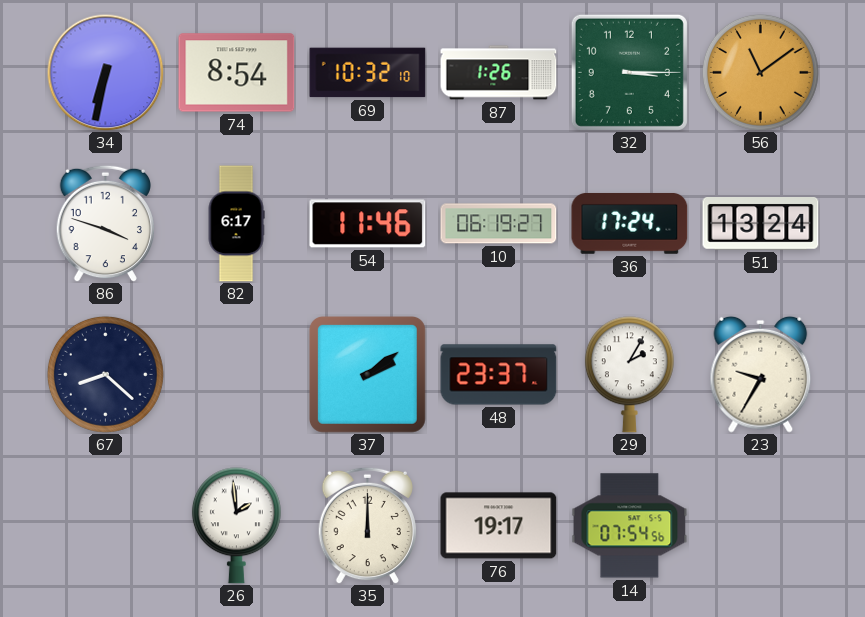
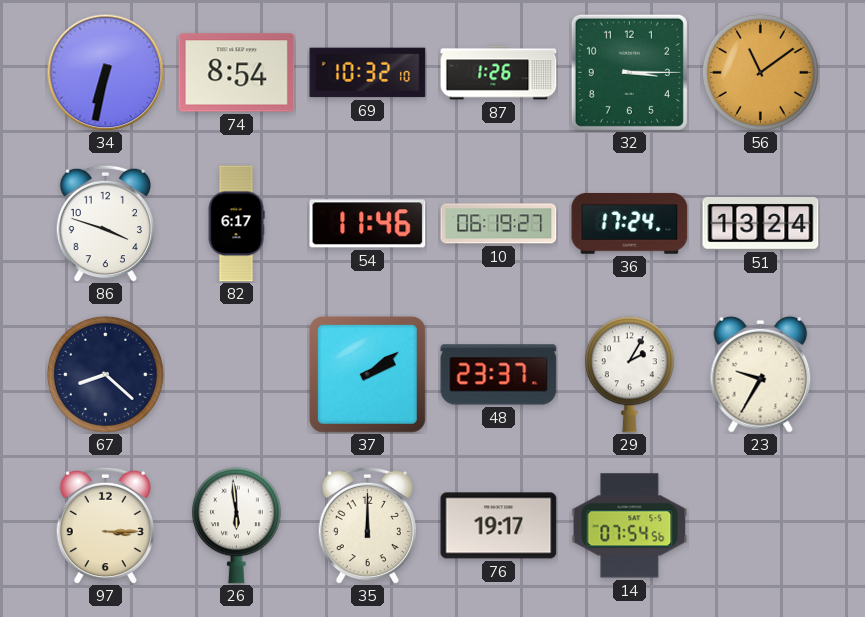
97: none -> 3:15
26: 1:59 -> 5:59
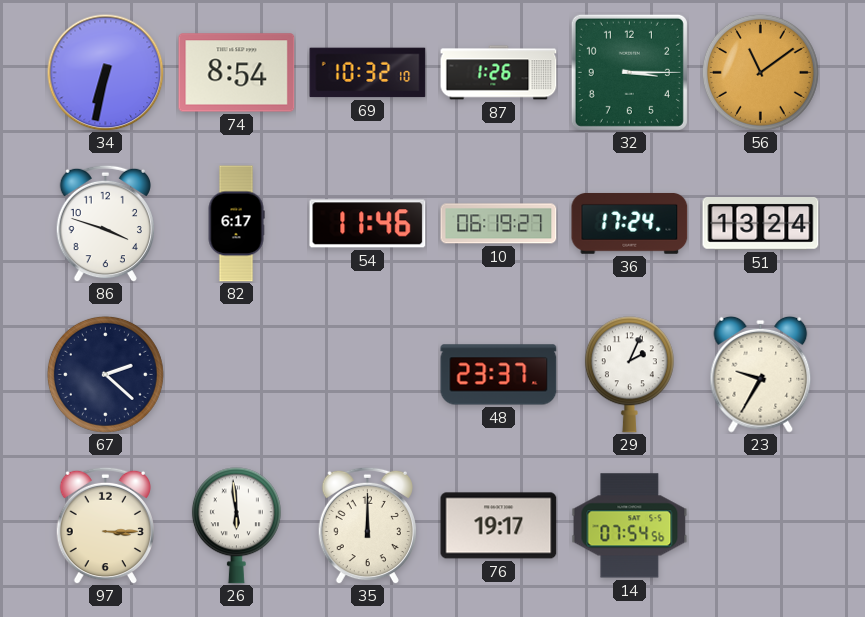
67: 8:22 -> 2:22
37: 2:09 -> none
29: 2:05 -> 2:04
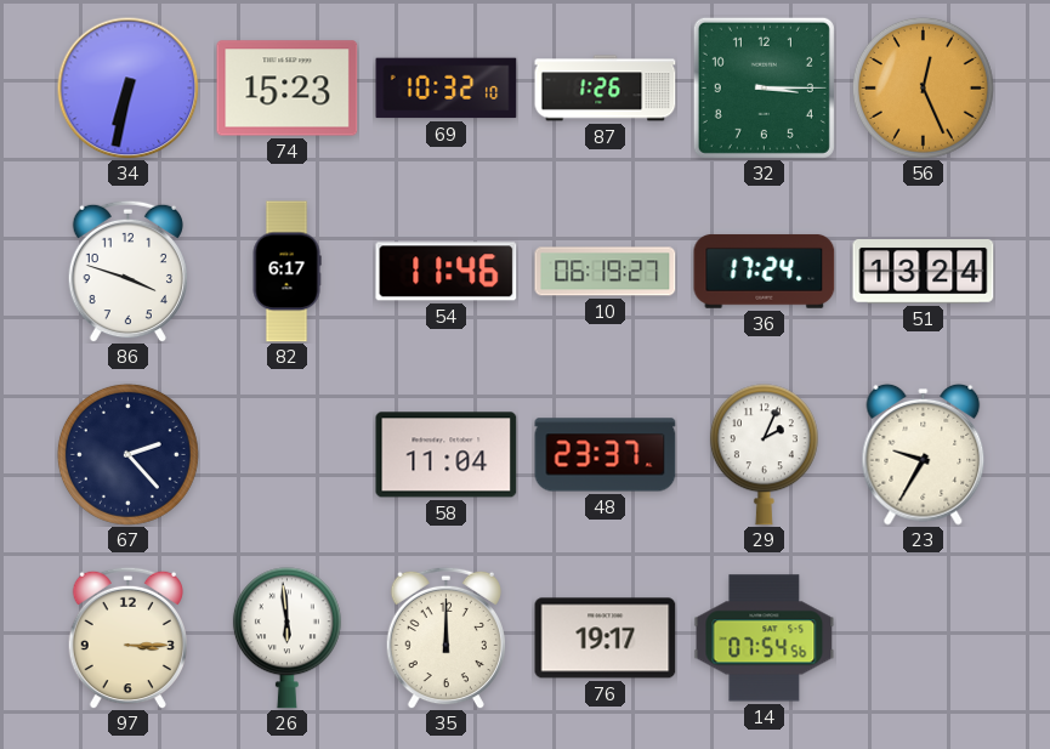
74: 8:54 -> 15:23
56: 11:09 -> 12:26
67: 2:22 -> 2:23
58: none -> 11:04
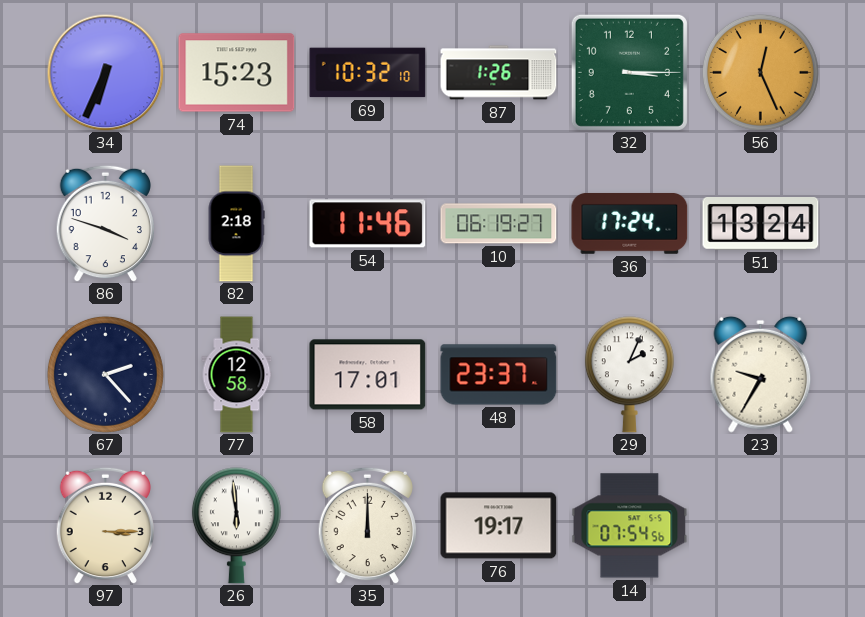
34: 6:32 -> 6:34
82: 6:17 -> 2:18
77: none -> 12:58
58: 11:04 -> 17:01
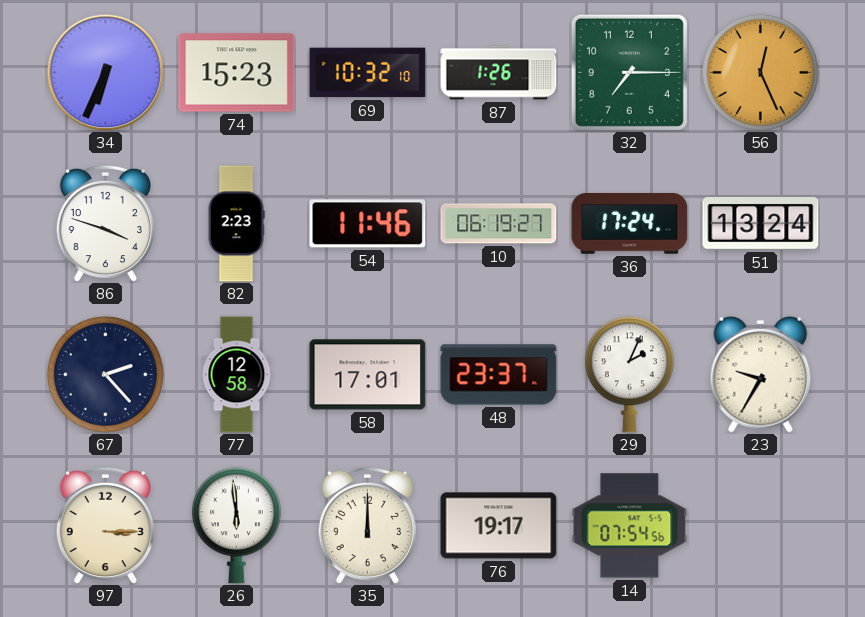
32: 3:15 -> 7:15
82: 2:18 -> 2:23
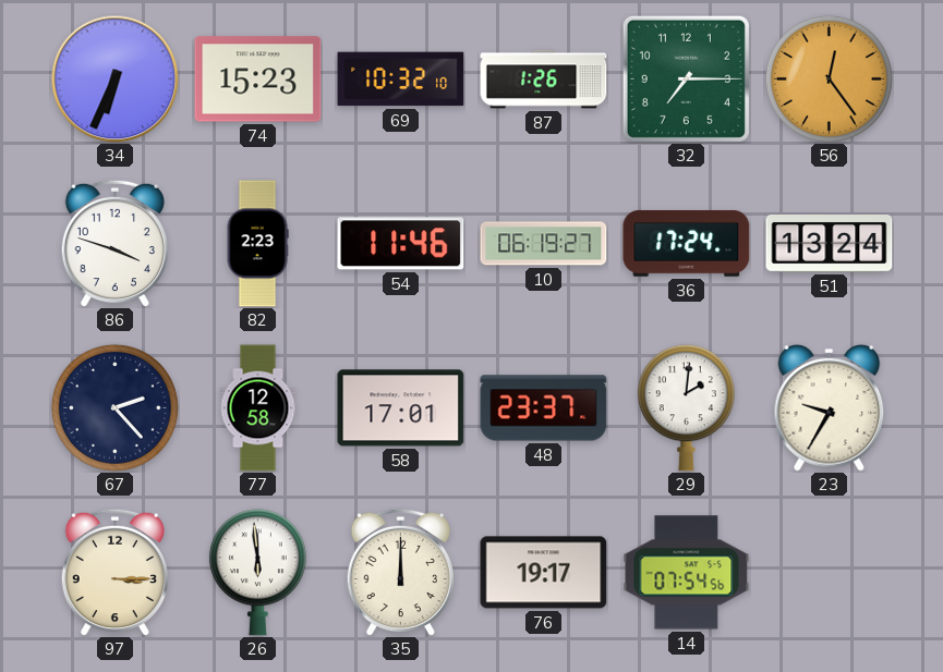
56: 12:26 -> 12:24
29: 2:04 -> 2:01
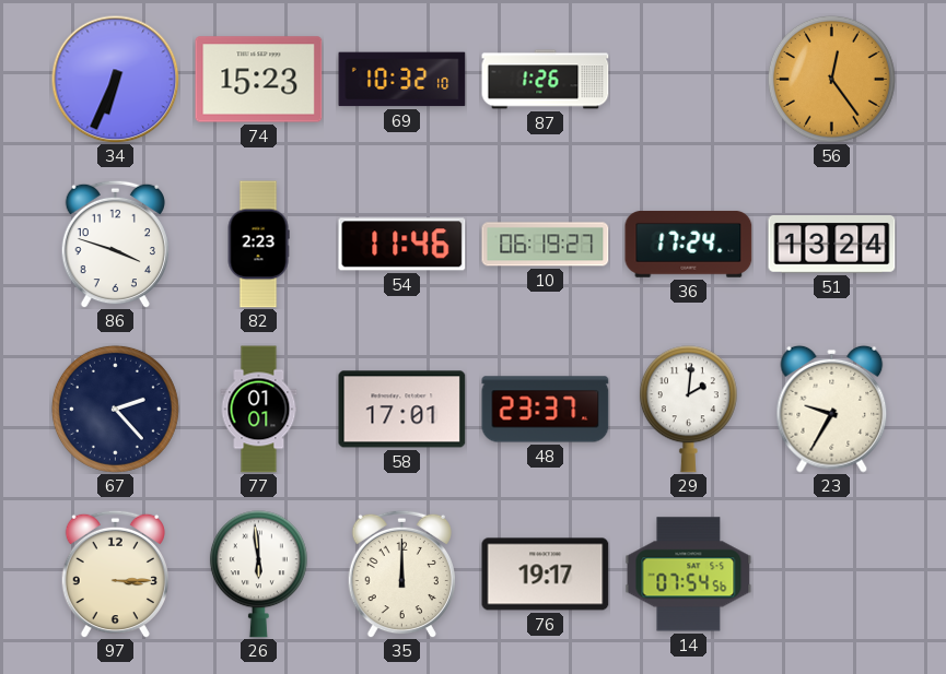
32: 7:15 -> none
77: 12:58 -> 01:01
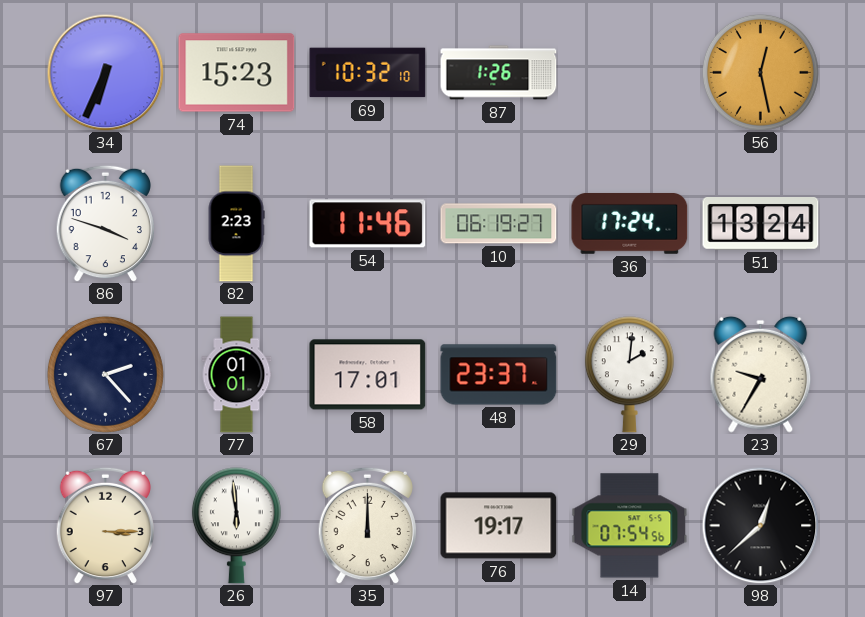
56: 12:24 -> 12:28
98: none -> 12:38
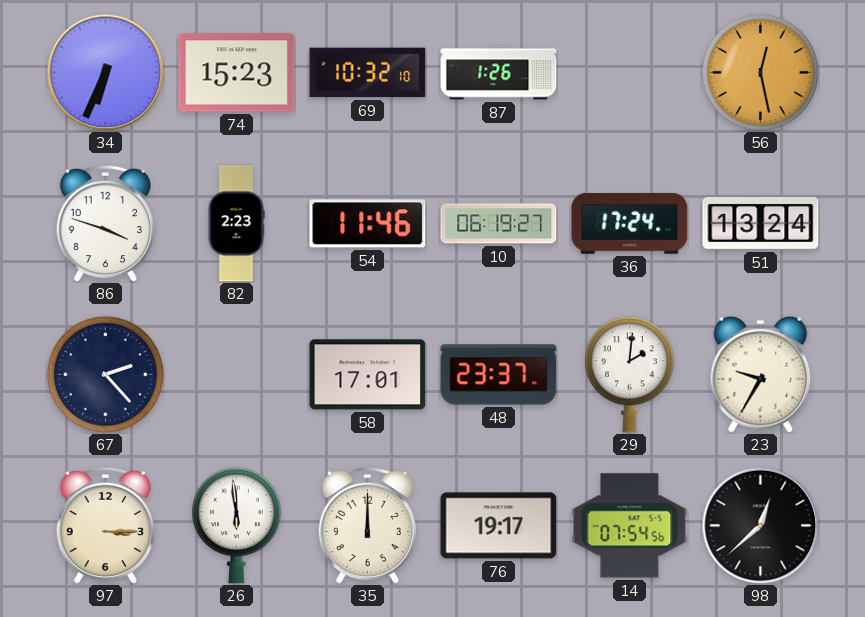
77: 01:01 -> none
